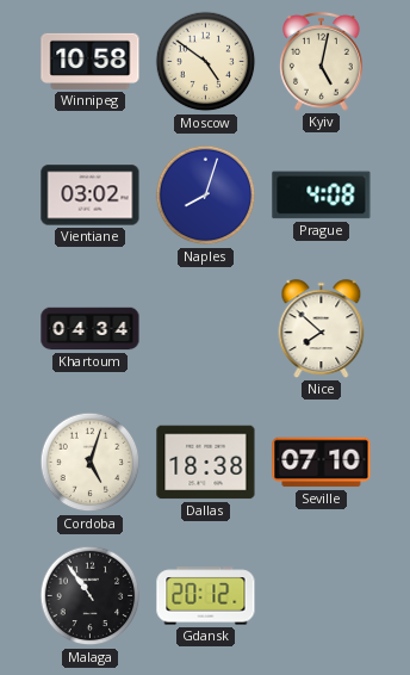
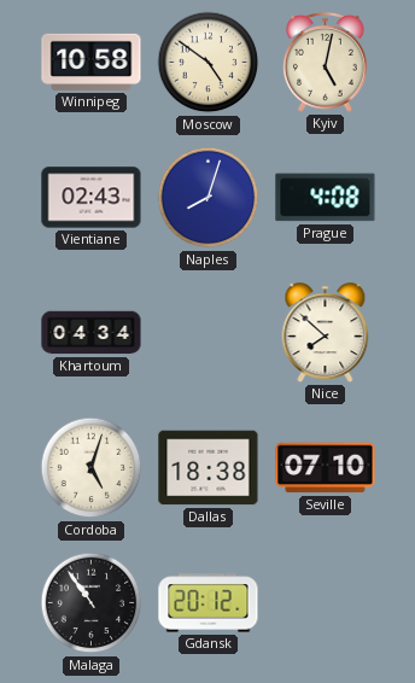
Vientiane: 03:02 -> 02:43
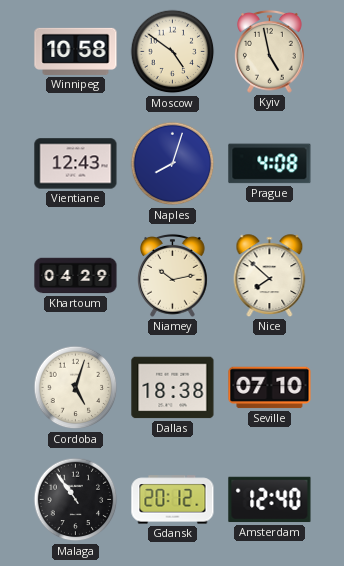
Kyiv: 5:02 -> 4:58
Vientiane: 02:43 -> 12:43
Khartoum: 04:34 -> 04:29
Niamey: none -> 10:13
Amsterdam: none -> 12:40
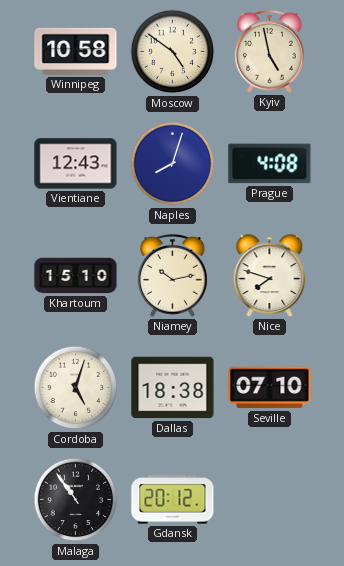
Khartoum: 04:29 -> 15:10
Nice: 7:52 -> 7:48
Amsterdam: 12:40 -> none
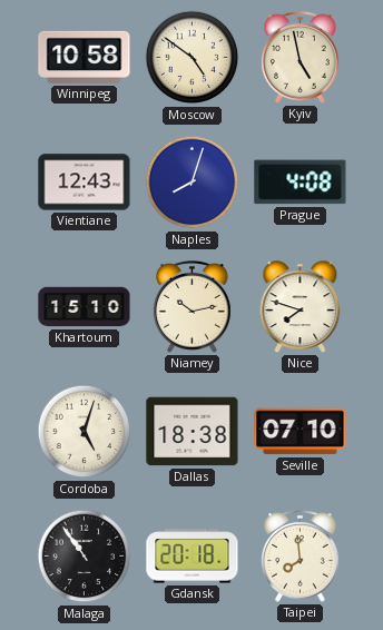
Gdansk: 20:12 -> 20:18
Taipei: none -> 7:59
